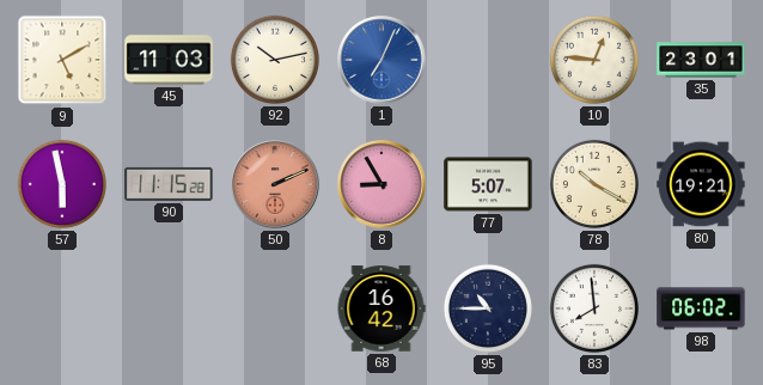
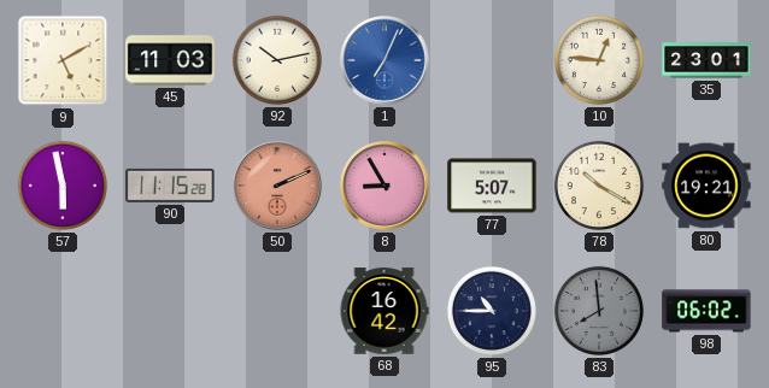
83 dial: white -> grey
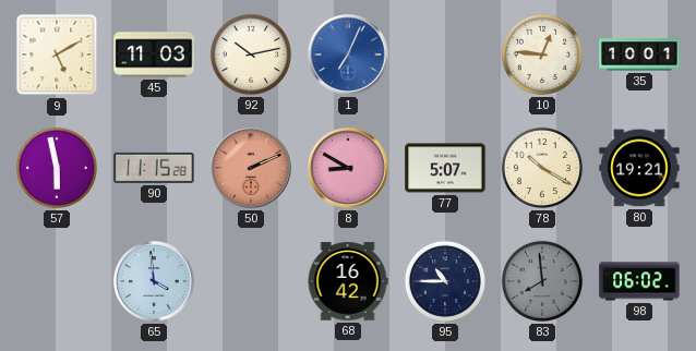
35: 23:01 -> 10:01
8: 8:55 -> 8:50
65: none -> 3:59
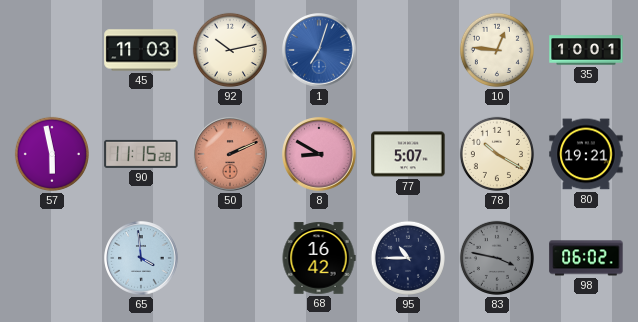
9: 5:10 -> none
1: 7:04 -> 7:03
83: 7:59 -> 3:47
